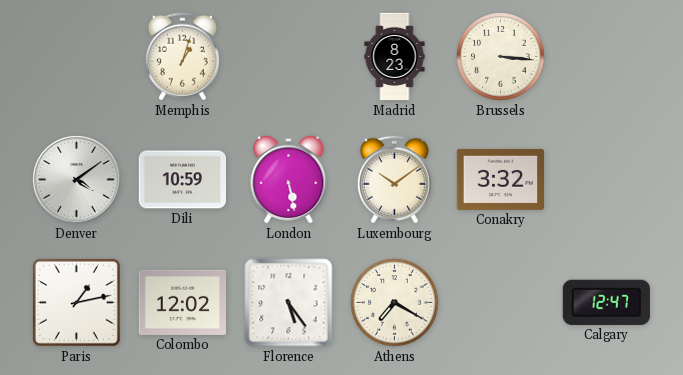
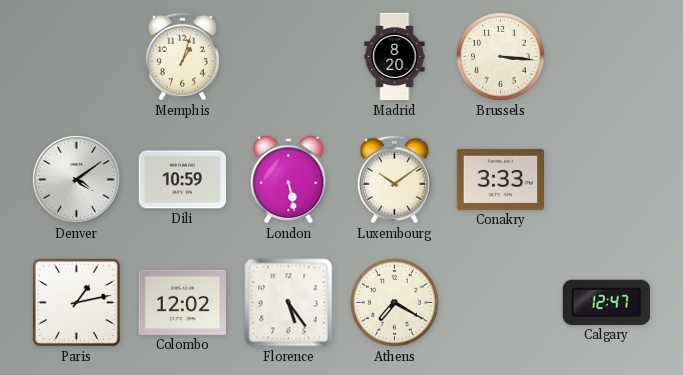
Madrid: 8:23 -> 8:20
Conakry: 3:32 -> 3:33
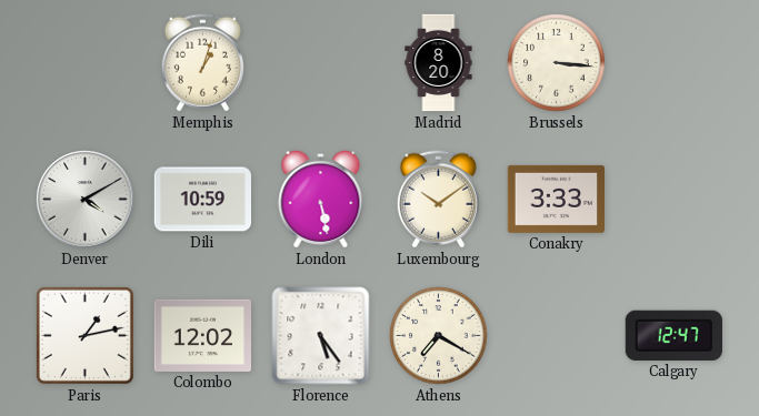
Denver: 4:09 -> 4:10
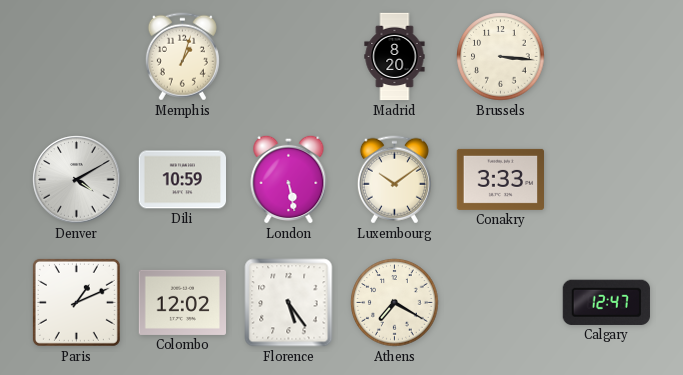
Paris: 1:13 -> 1:11
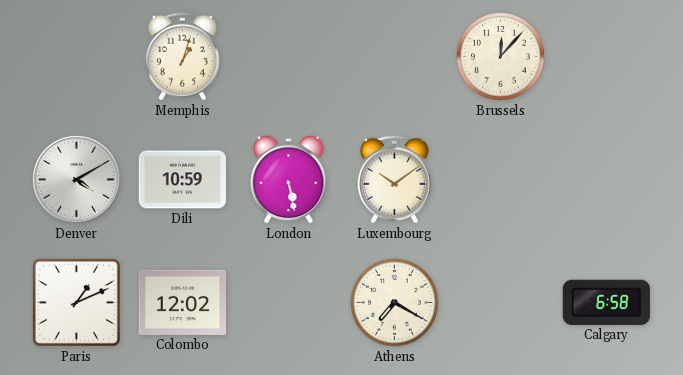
Madrid: 8:20 -> none
Brussels: 3:16 -> 12:07
Conakry: 3:33 -> none
Florence: 5:24 -> none
Calgary: 12:47 -> 6:58
